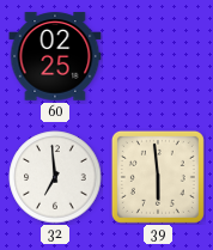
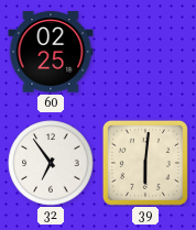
32: 6:59 -> 6:54
39: 5:59 -> 6:01
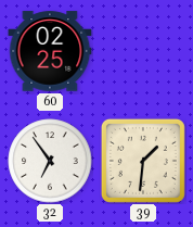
39: 6:01 -> 1:31
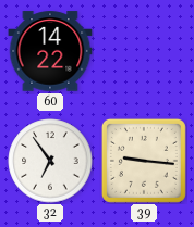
60: 02:25 -> 14:22
39: 1:31 -> 9:16
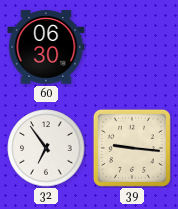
60: 14:22 -> 06:30
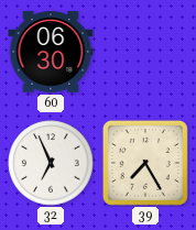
32: 6:54 -> 6:56
39: 9:16 -> 7:25
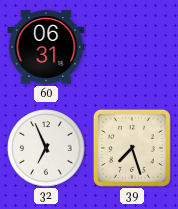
60: 06:30 -> 06:31
39: 7:25 -> 7:27
